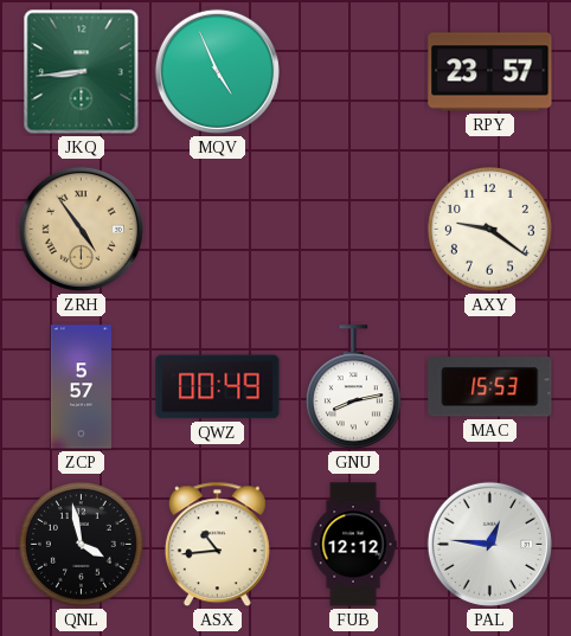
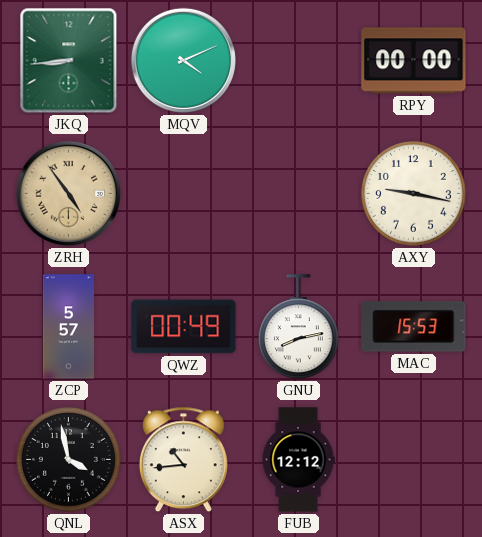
MQV: 4:56 -> 4:11
RPY: 23:57 -> 00:00
AXY: 9:21 -> 9:17
PAL: 12:46 -> none
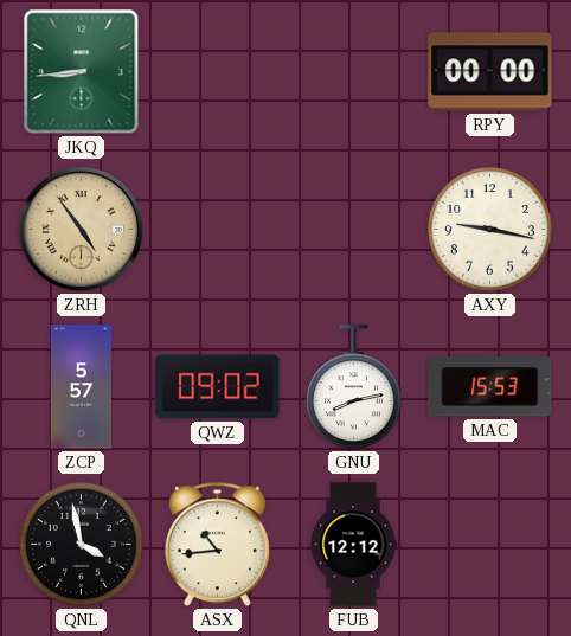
MQV: 4:11 -> none
QWZ: 00:49 -> 09:02
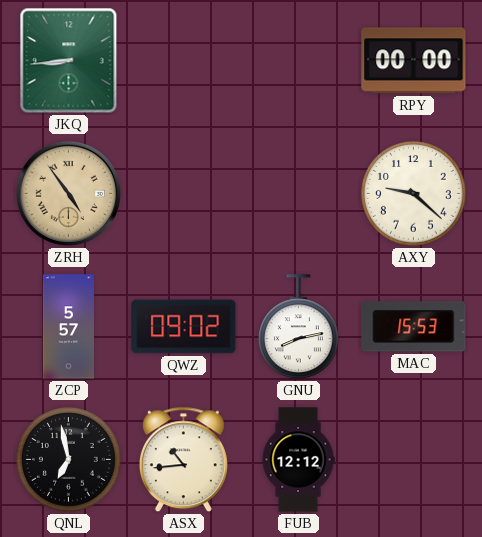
AXY: 9:17 -> 9:22
QNL: 3:58 -> 6:58
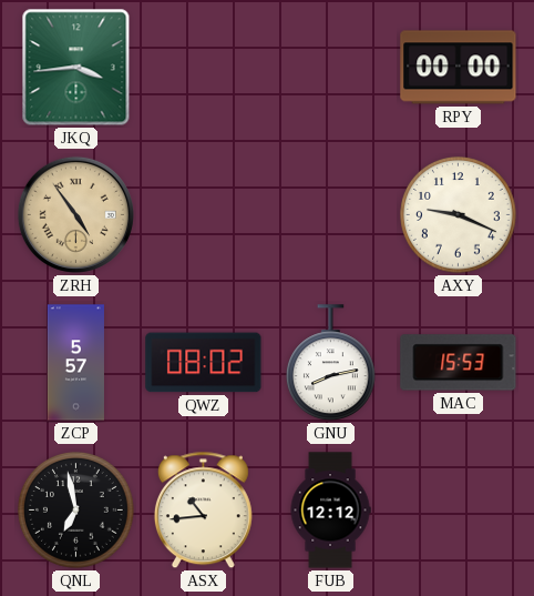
JKQ: 8:44 -> 3:44
AXY: 9:22 -> 9:19
QWZ: 09:02 -> 08:02
